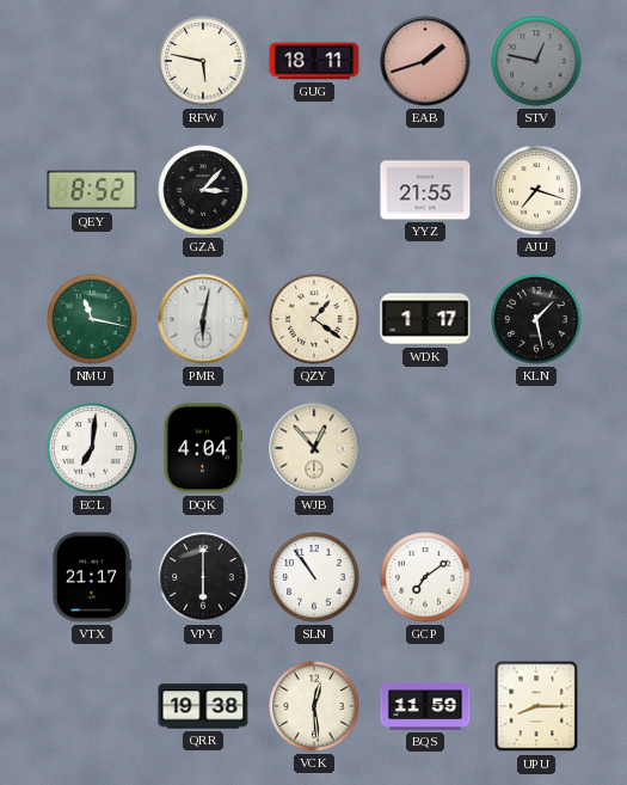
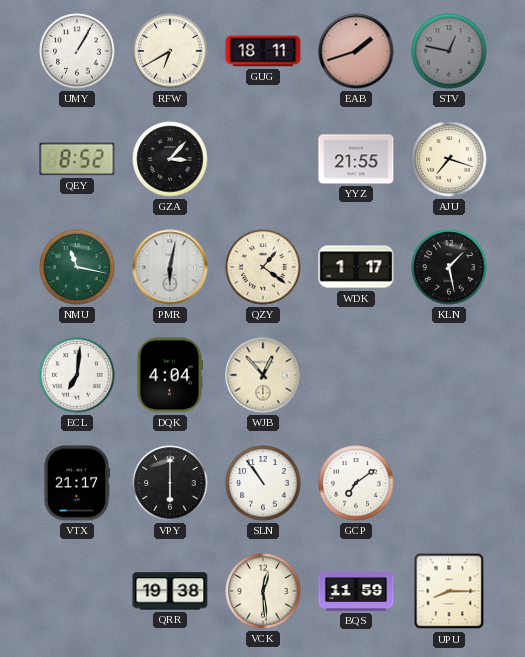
UMY: none -> 1:05
RFW: 5:47 -> 6:40
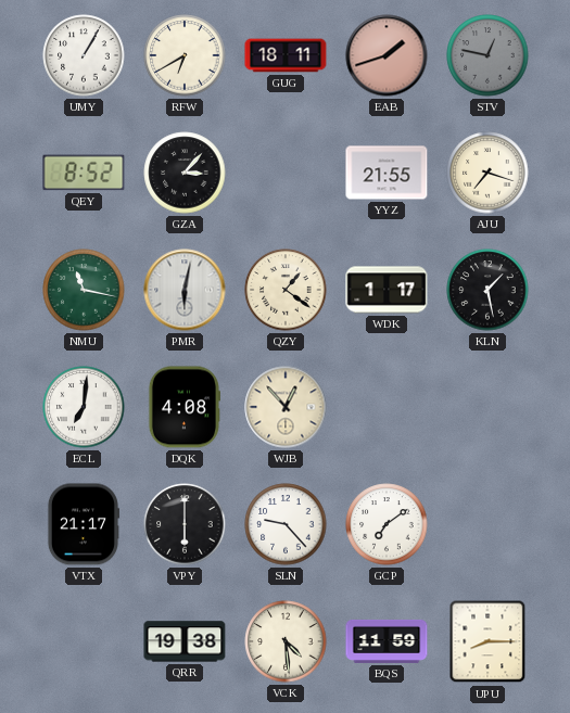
DQK: 4:04 -> 4:08
SLN: 10:54 -> 9:23
VCK: 12:29 -> 4:29
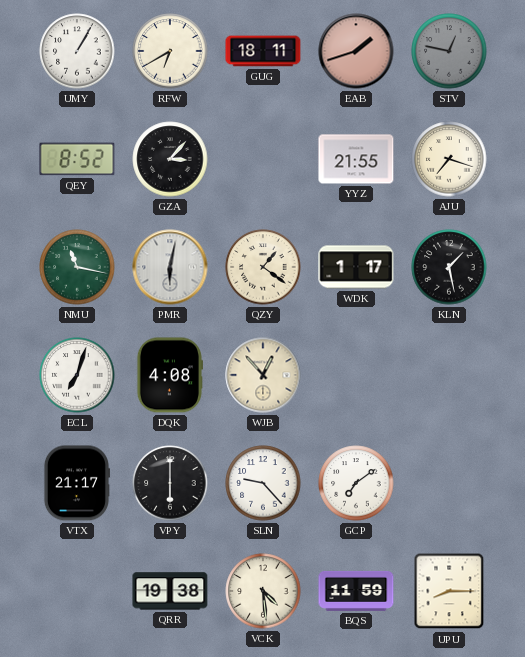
ECL: 7:01 -> 7:03
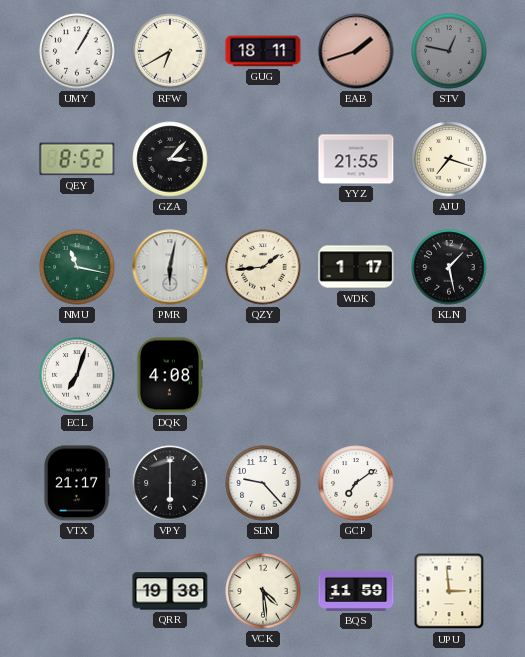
QZY: 1:21 -> 1:44
WJB: 12:53 -> none
UPU: 8:15 -> 2:59
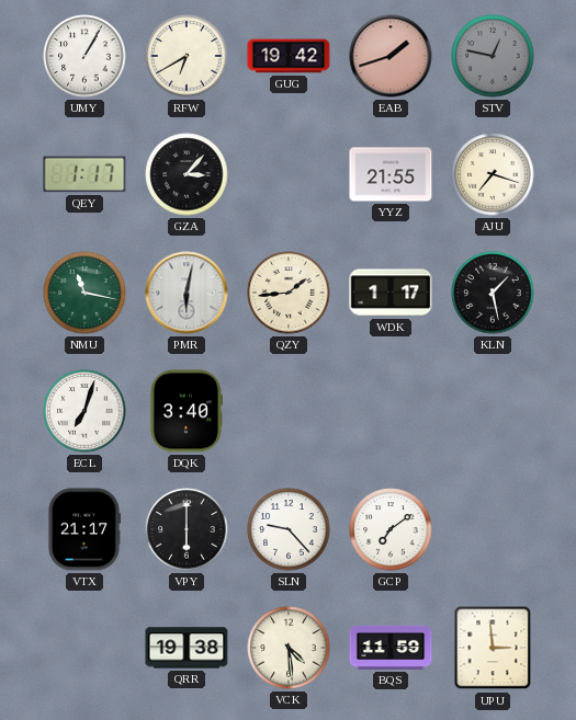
GUG: 18:11 -> 19:42
QEY: 8:52 -> 1:17
DQK: 4:08 -> 3:40
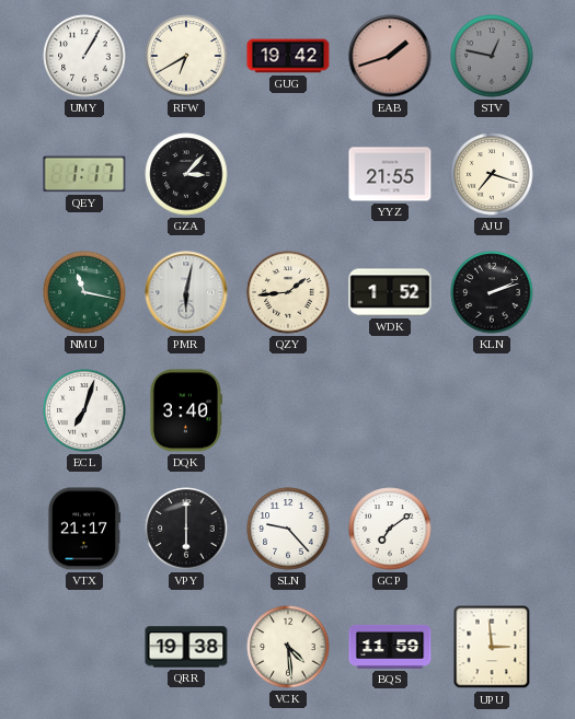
WDK: 1:17 -> 1:52
KLN: 1:28 -> 2:12
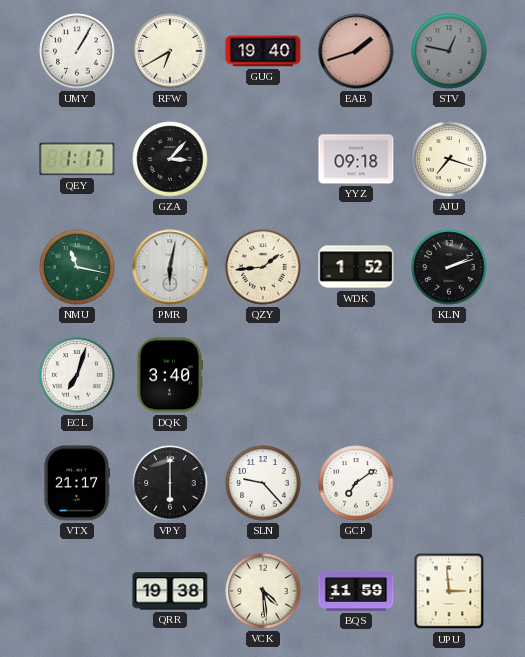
GUG: 19:42 -> 19:40
YYZ: 21:55 -> 09:18
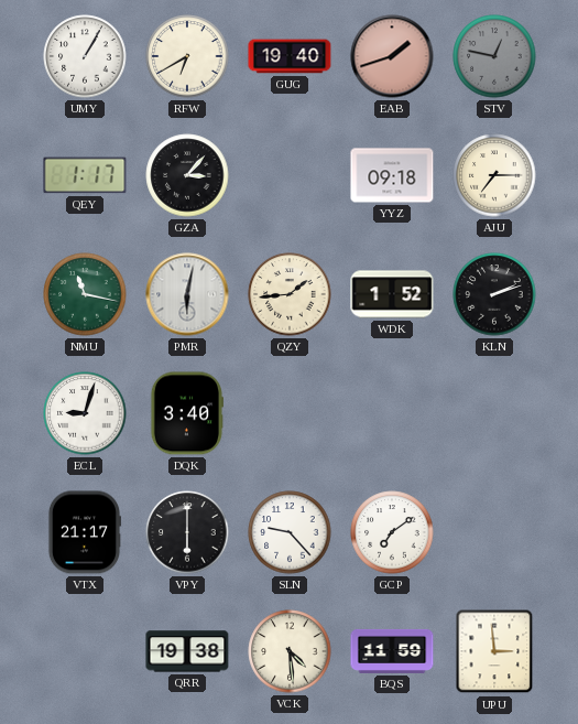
AJU: 7:18 -> 7:15
ECL: 7:03 -> 9:03
